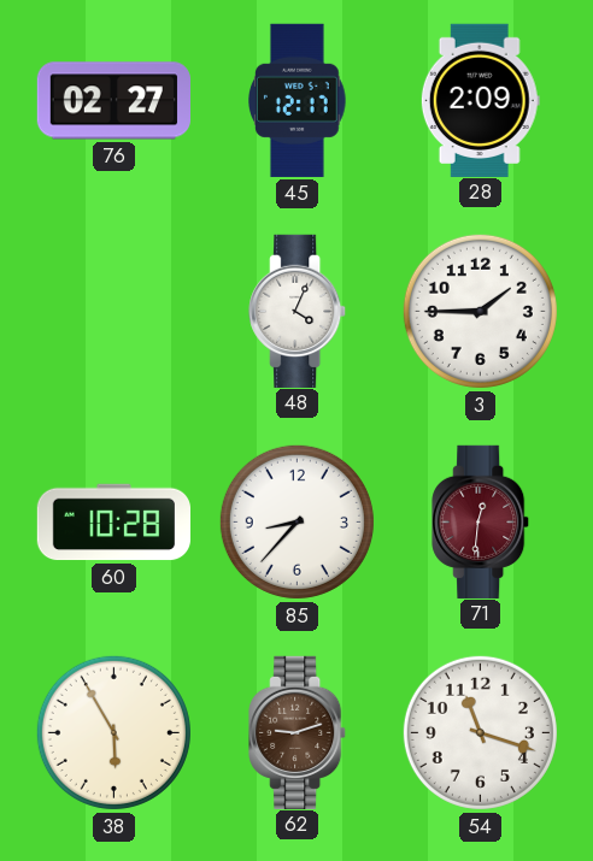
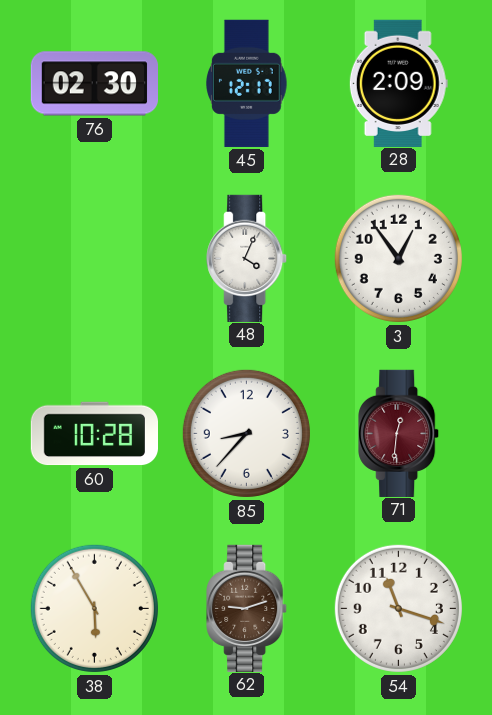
76: 02:27 -> 02:30
3: 1:45 -> 12:54
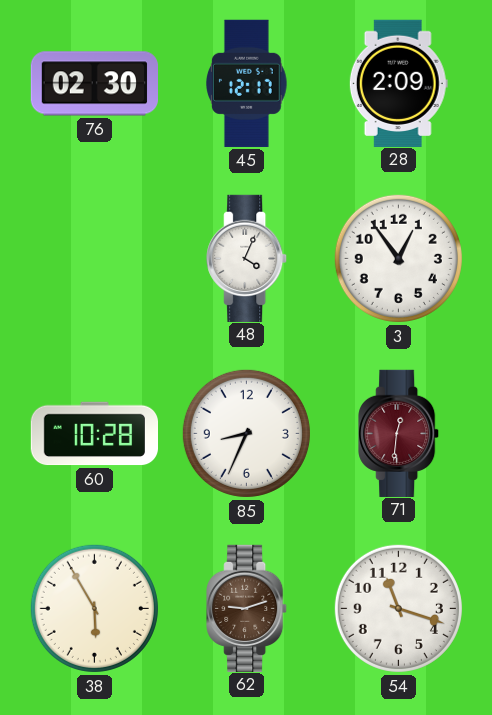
85: 8:37 -> 8:34
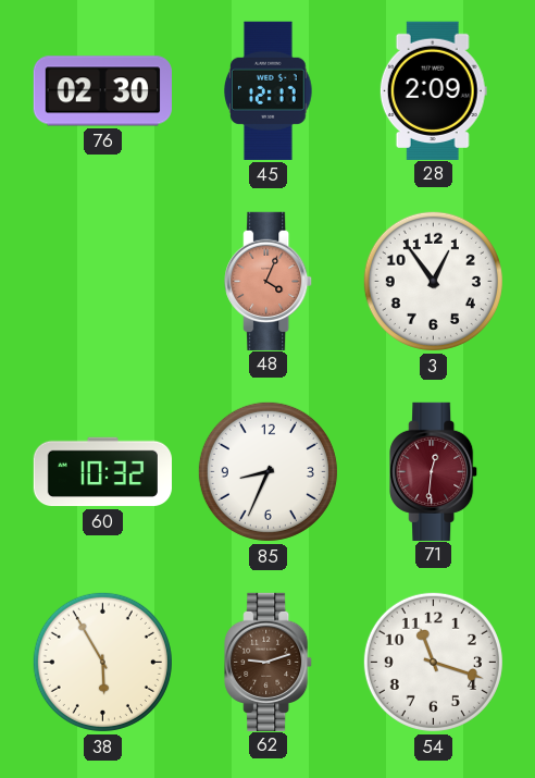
48 dial: white -> salmon
60: 10:28 -> 10:32
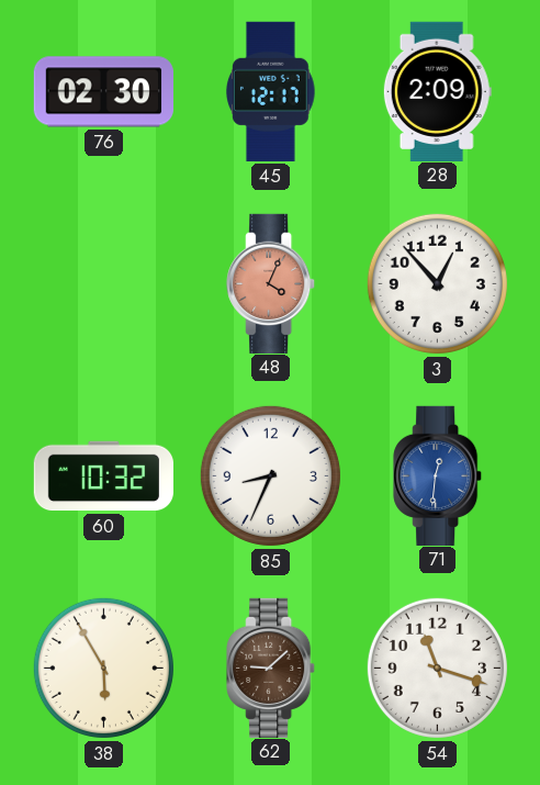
3: 12:54 -> 12:53
71 dial: burgundy -> blue
62: 9:12 -> 9:08
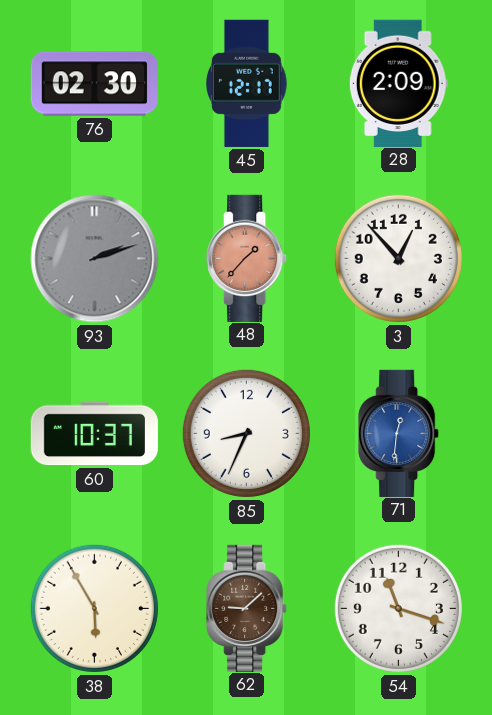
93: none -> 2:12
48: 4:04 -> 1:37
60: 10:32 -> 10:37
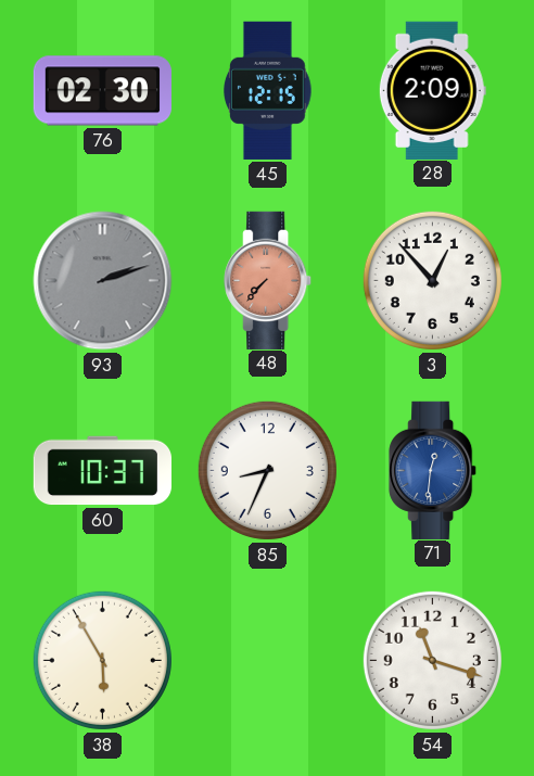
45: 12:17 -> 12:15
48: 1:37 -> 7:37
62: 9:08 -> none
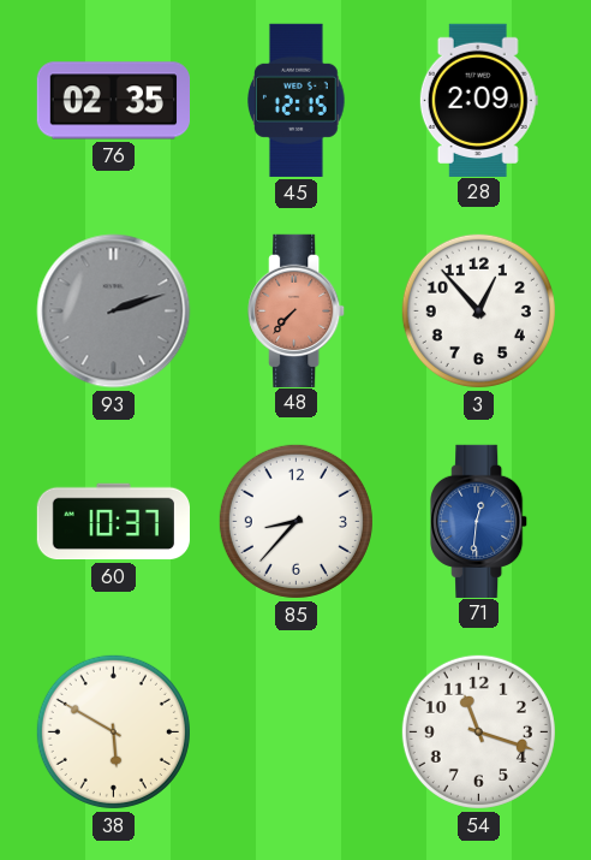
76: 02:30 -> 02:35
85: 8:34 -> 8:37
38: 5:55 -> 5:50
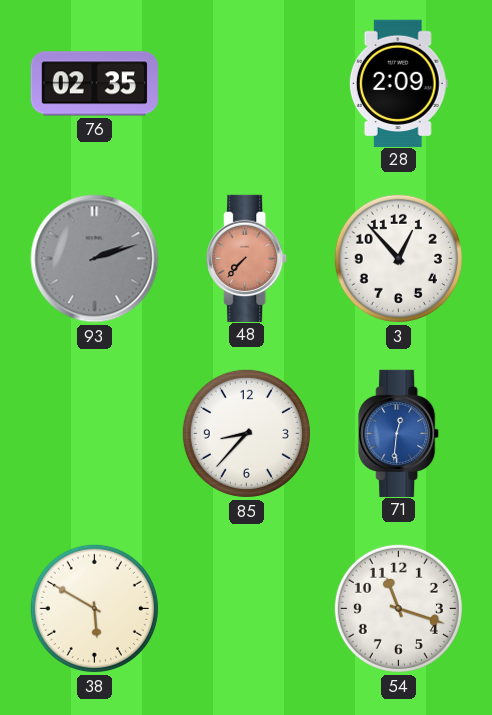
45: 12:15 -> none
60: 10:37 -> none
